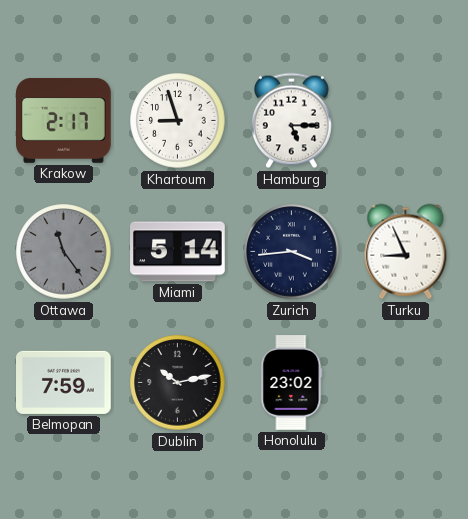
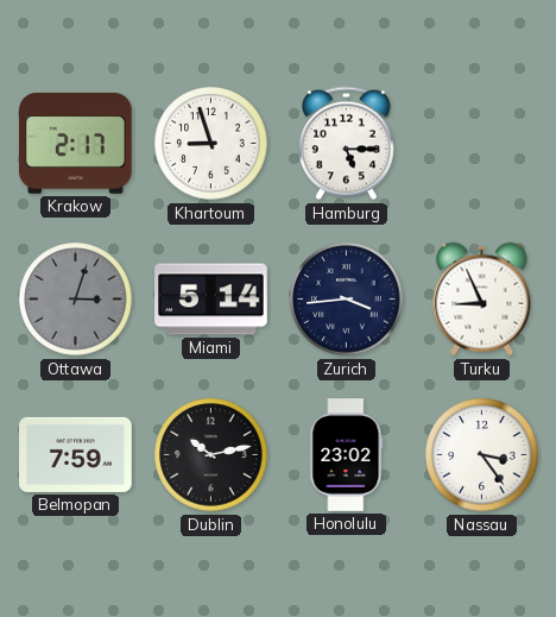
Ottawa: 11:24 -> 3:03
Nassau: none -> 3:24
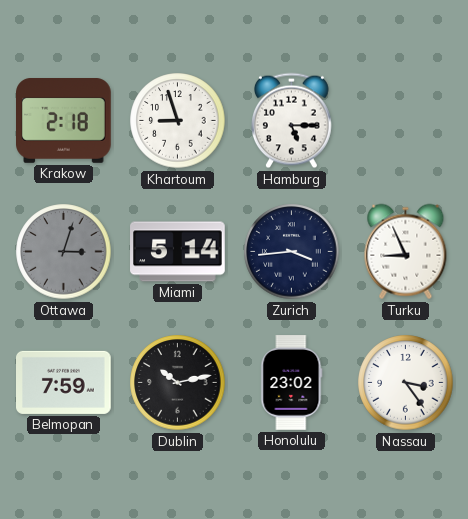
Krakow: 2:17 -> 2:18
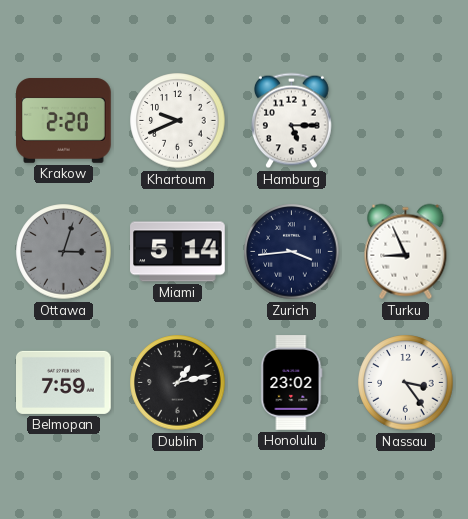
Krakow: 2:18 -> 2:20
Khartoum: 8:57 -> 9:41
Dublin: 10:13 -> 1:13
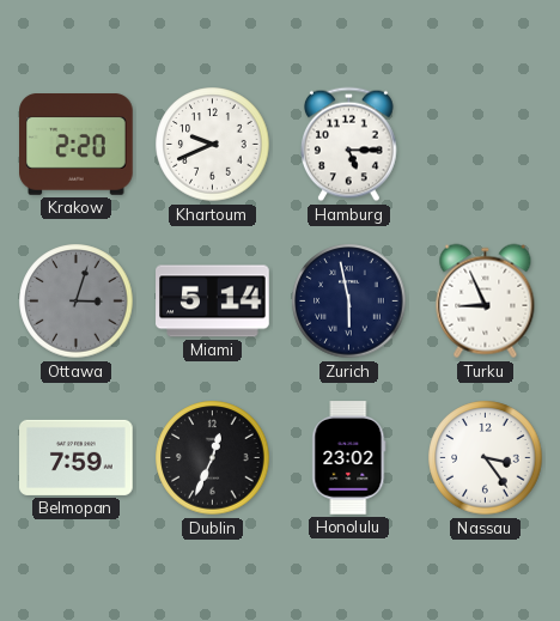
Zurich: 3:44 -> 5:58
Dublin: 1:13 -> 12:34
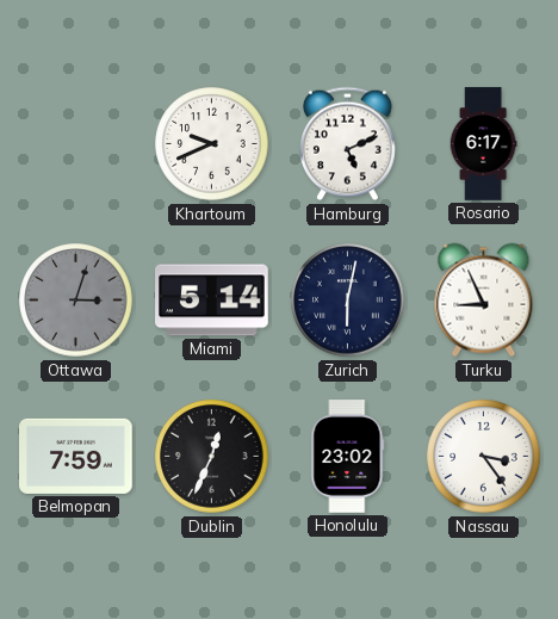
Krakow: 2:20 -> none
Hamburg: 5:15 -> 5:11
Rosario: none -> 6:17
Zurich: 5:58 -> 6:02
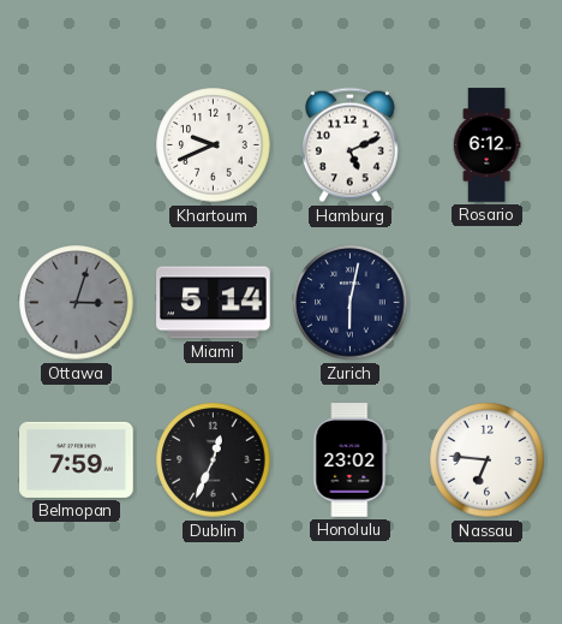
Rosario: 6:17 -> 6:12
Turku: 8:56 -> none
Nassau: 3:24 -> 6:46
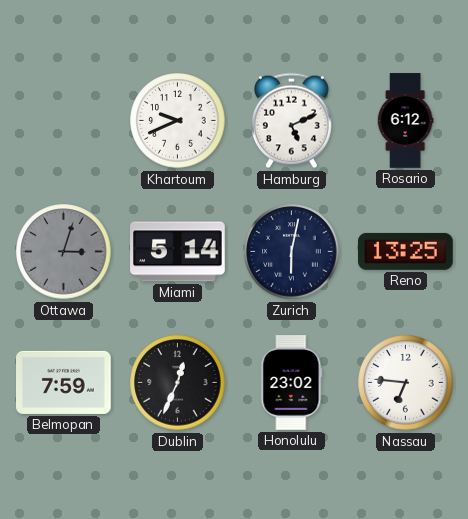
Reno: none -> 13:25
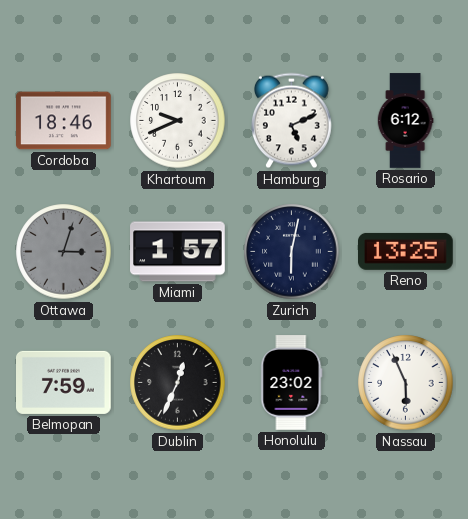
Cordoba: none -> 18:46
Miami: 5:14 -> 1:57
Nassau: 6:46 -> 5:56
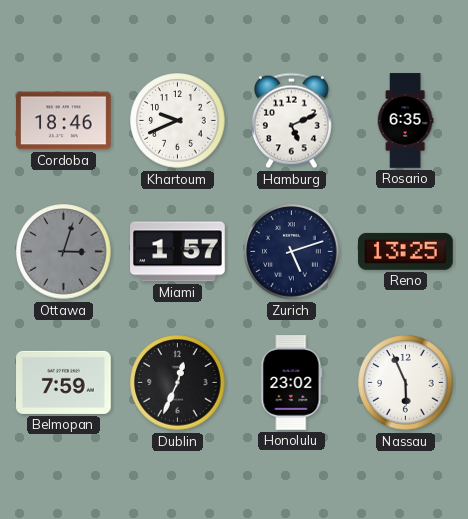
Rosario: 6:12 -> 6:35
Zurich: 6:02 -> 5:12
